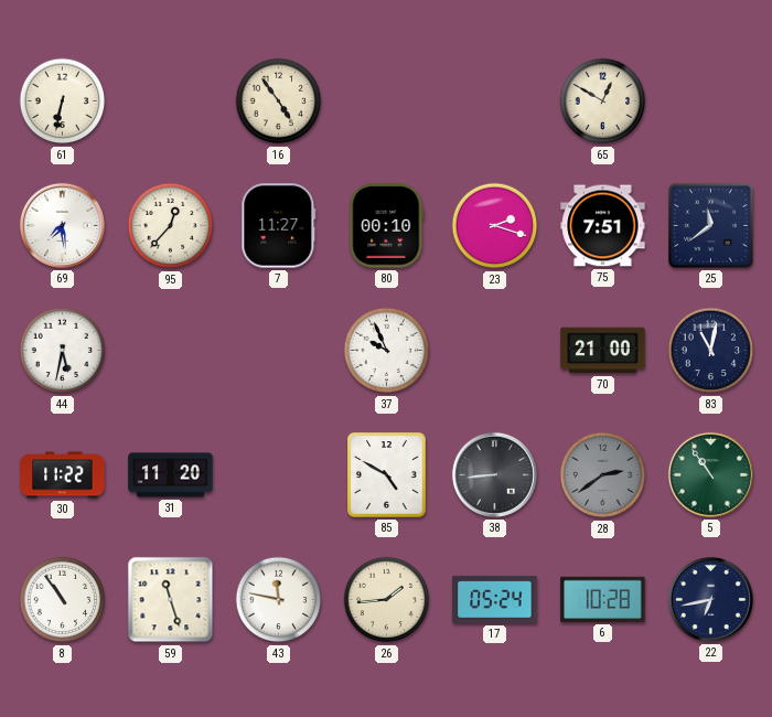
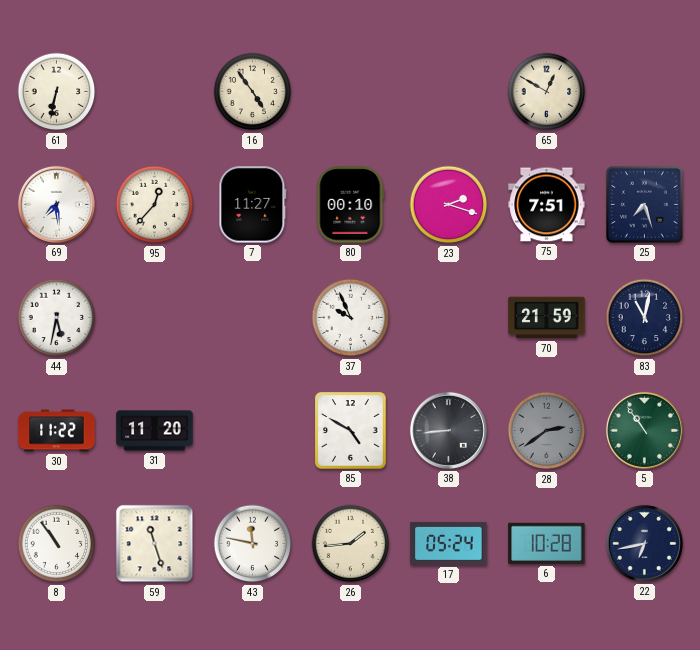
25: 11:39 -> 7:27
70: 21:00 -> 21:59
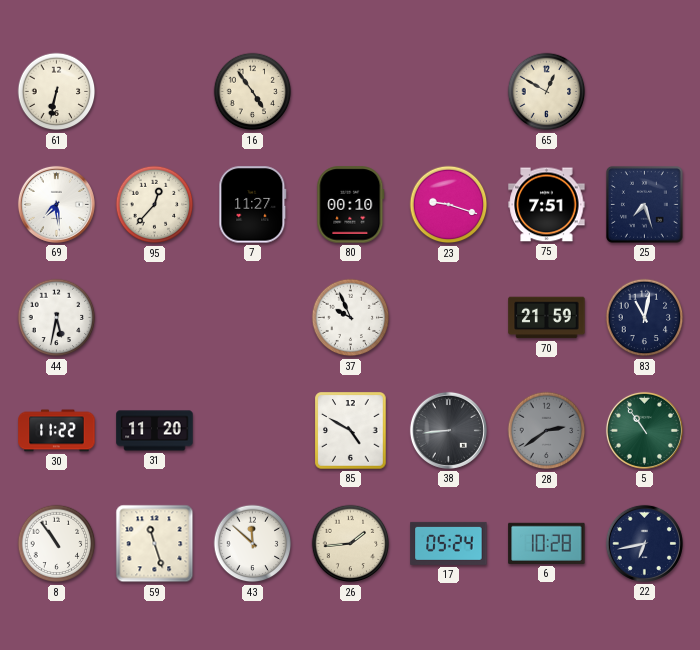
23: 2:18 -> 9:18
43: 11:47 -> 11:52
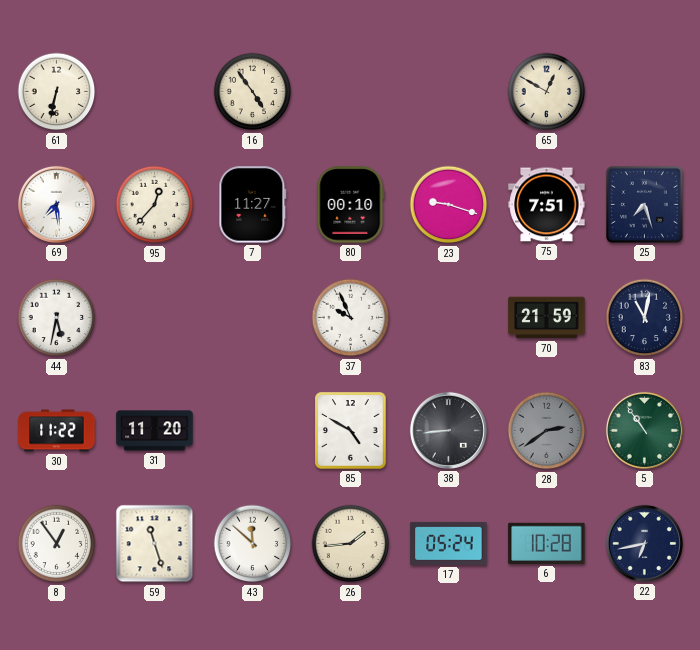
8: 10:54 -> 12:54
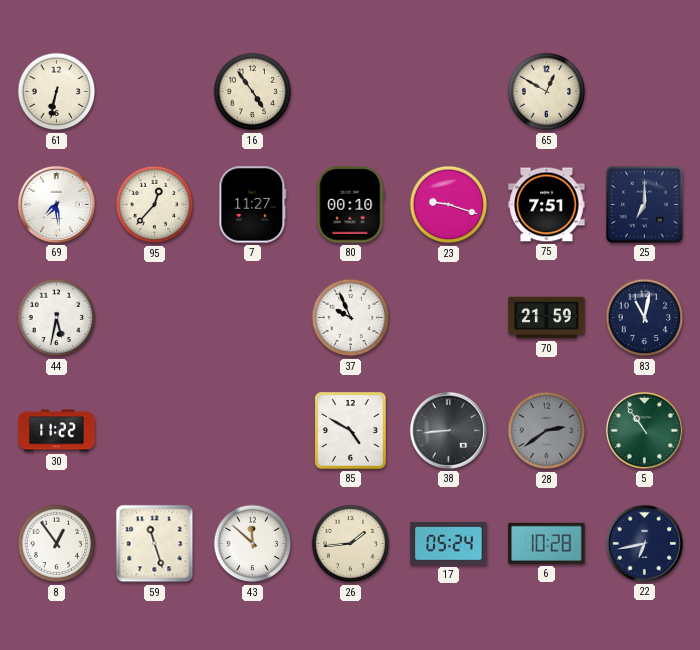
25: 7:27 -> 7:00
31: 11:20 -> none
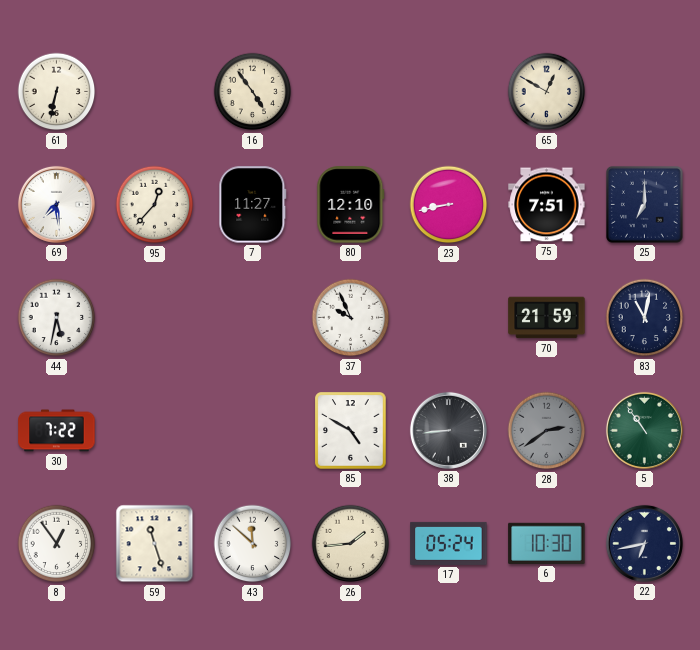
80: 00:10 -> 12:10
23: 9:18 -> 8:43
30: 11:22 -> 7:22
6: 10:28 -> 10:30
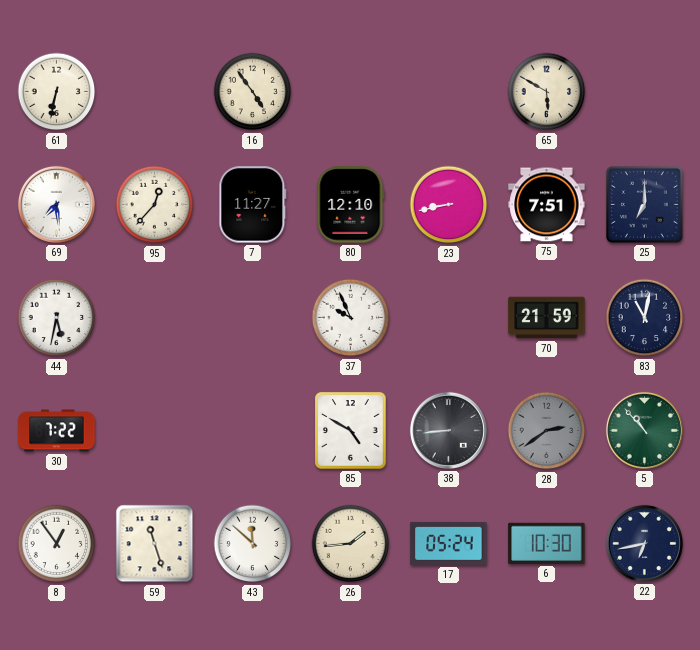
65: 12:50 -> 5:50
5: 10:54 -> 10:53
